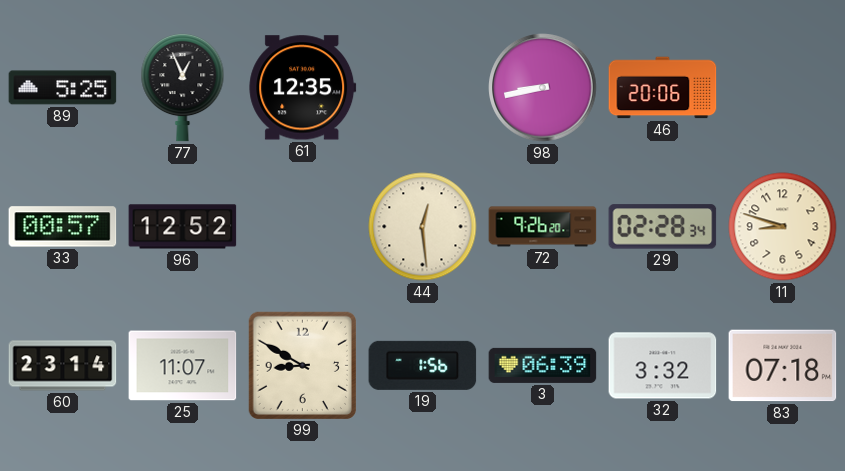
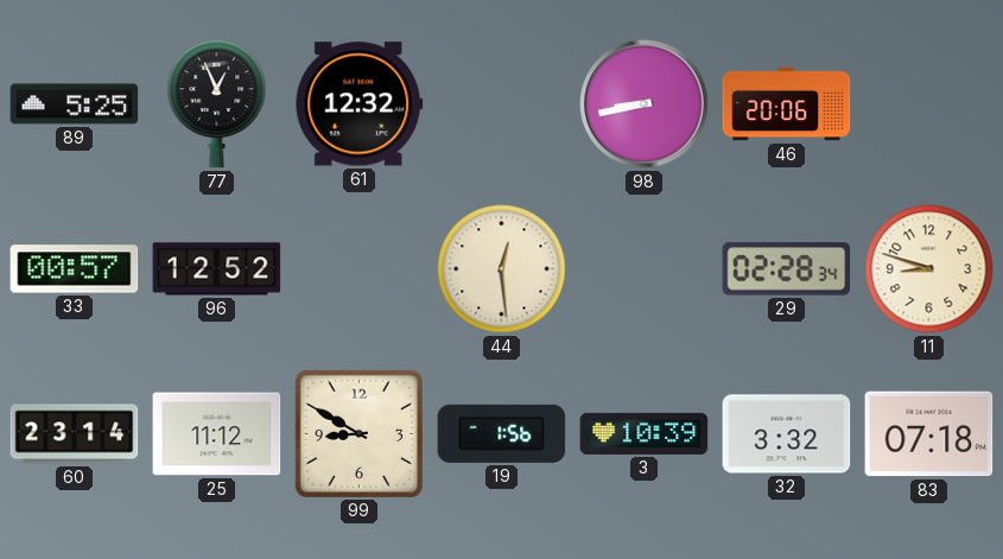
61: 12:35 -> 12:32
72: 9:26 -> none
25: 11:07 -> 11:12
3: 06:39 -> 10:39
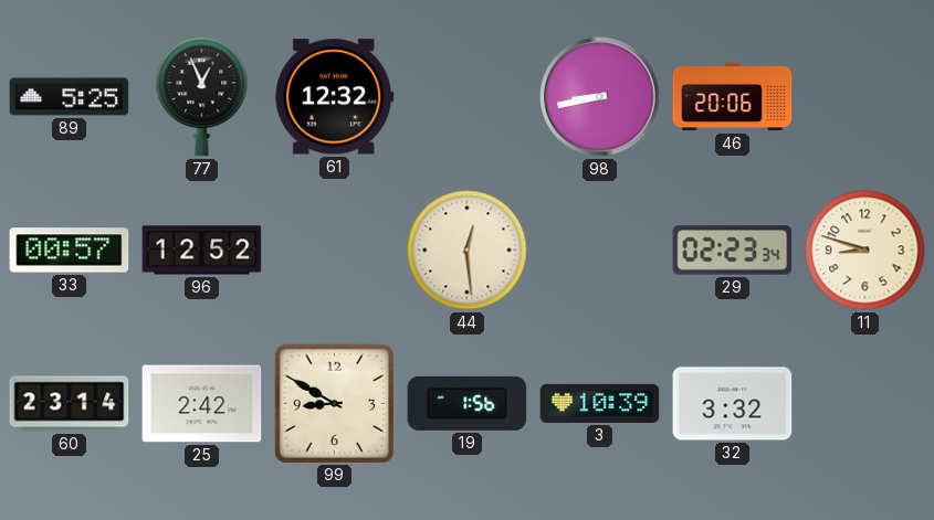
29: 02:28 -> 02:23
25: 11:12 -> 2:42
83: 07:18 -> none
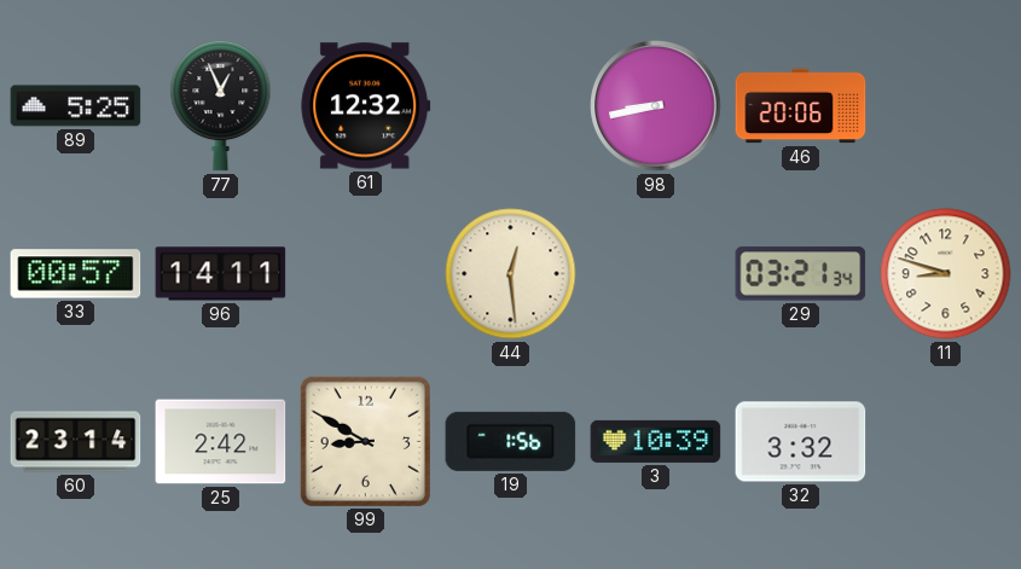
96: 12:52 -> 14:11
29: 02:23 -> 03:21
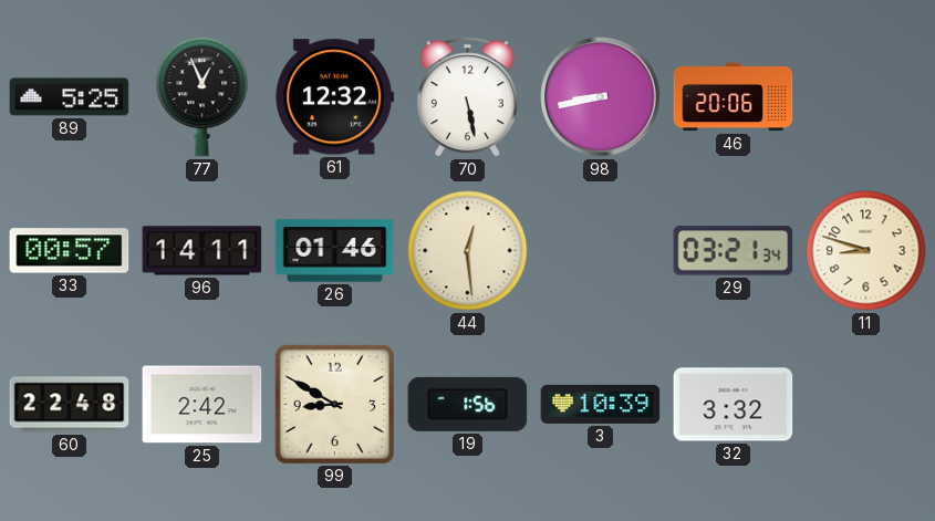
70: none -> 5:28
26: none -> 01:46
60: 23:14 -> 22:48
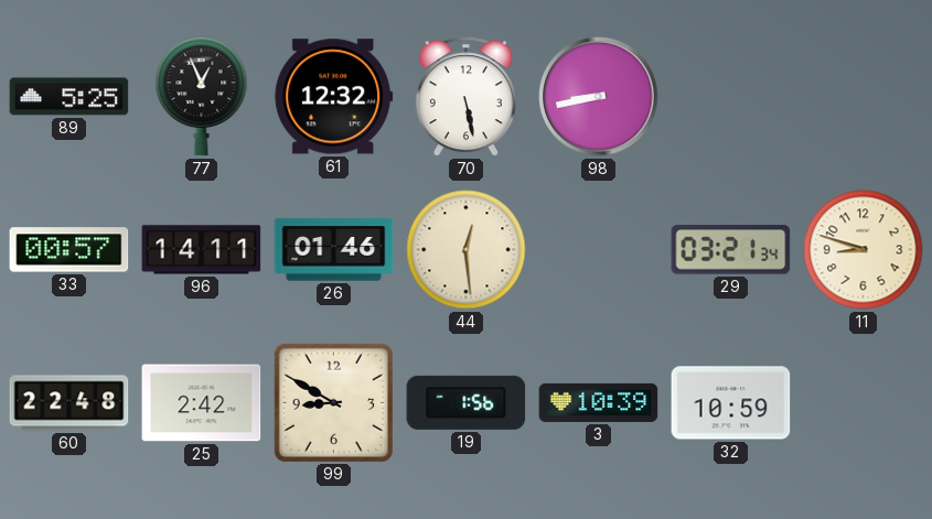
46: 20:06 -> none
32: 3:32 -> 10:59
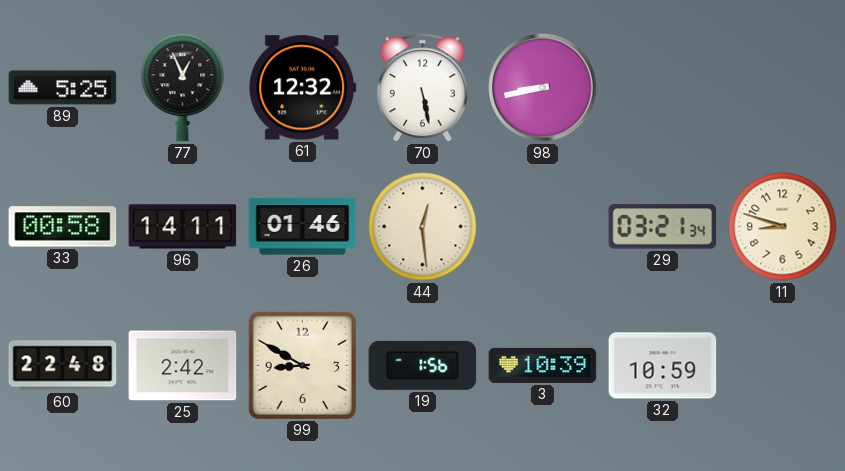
33: 00:57 -> 00:58
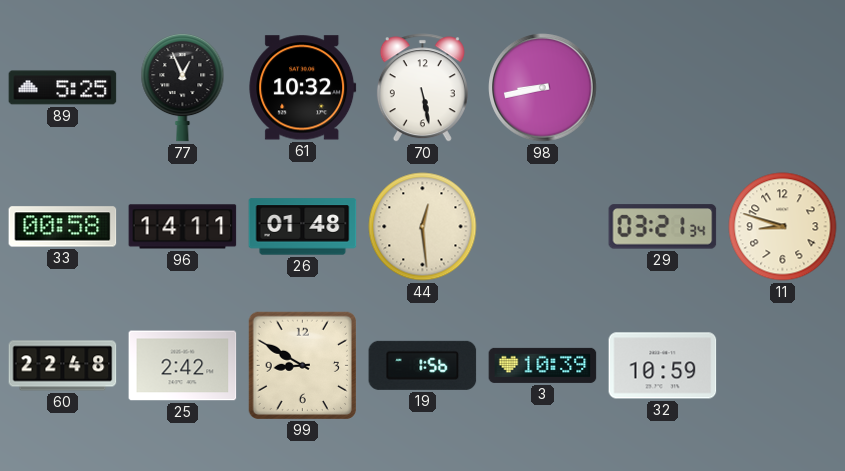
61: 12:32 -> 10:32
26: 01:46 -> 01:48
